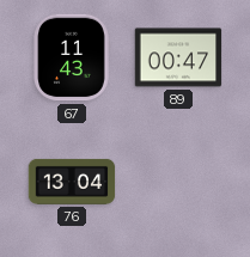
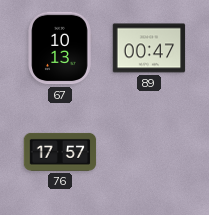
67: 11:43 -> 10:13
76: 13:04 -> 17:57
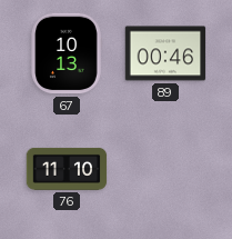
89: 00:47 -> 00:46
76: 17:57 -> 11:10
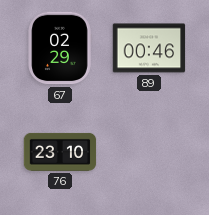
67: 10:13 -> 02:29
76: 11:10 -> 23:10
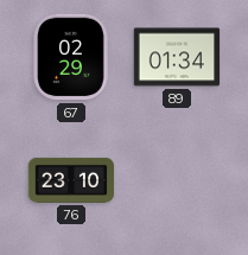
89: 00:46 -> 01:34
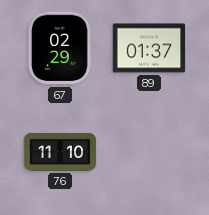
89: 01:34 -> 01:37
76: 23:10 -> 11:10
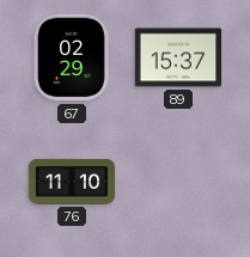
89: 01:37 -> 15:37
